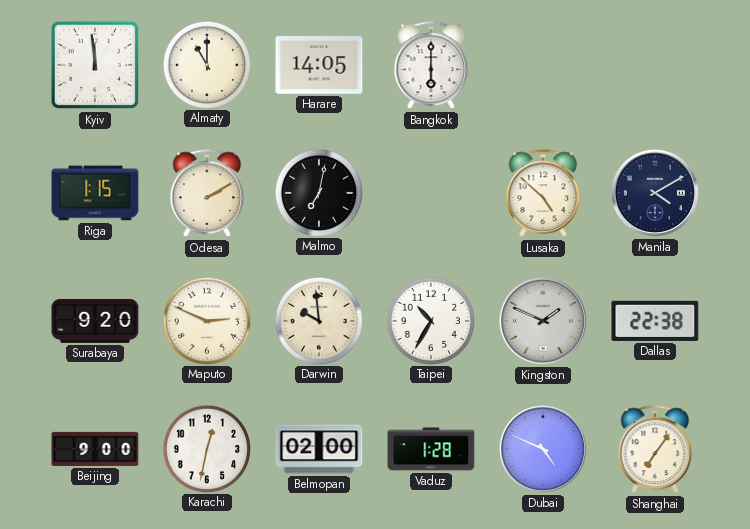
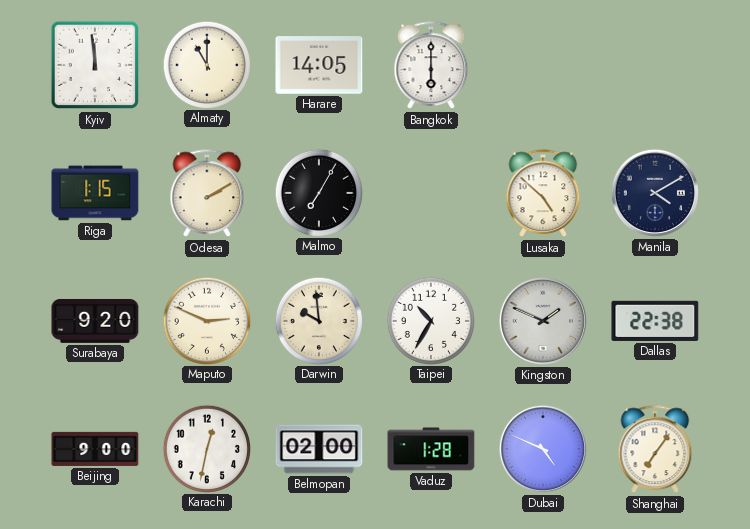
Malmo: 7:02 -> 7:05
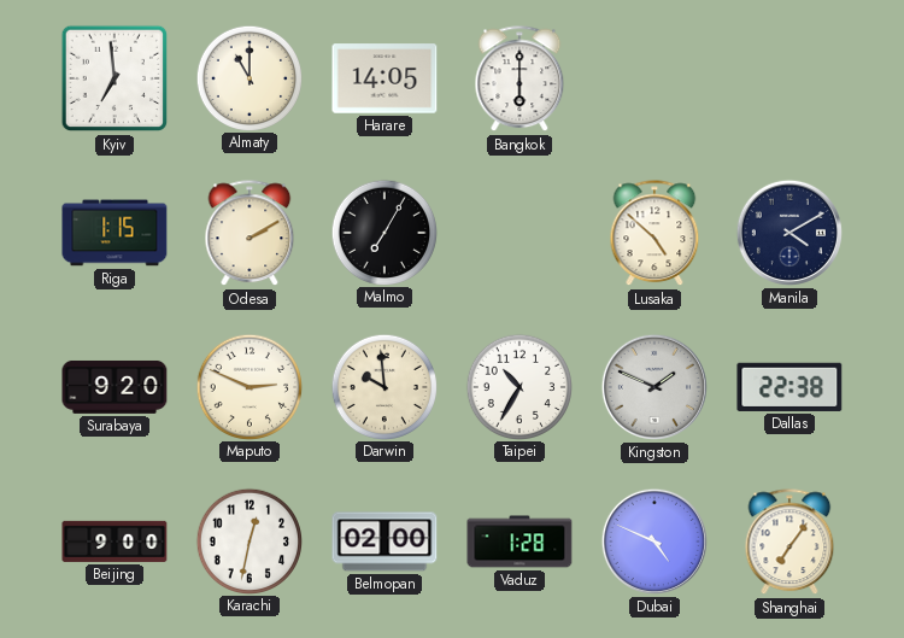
Kyiv: 11:59 -> 6:59
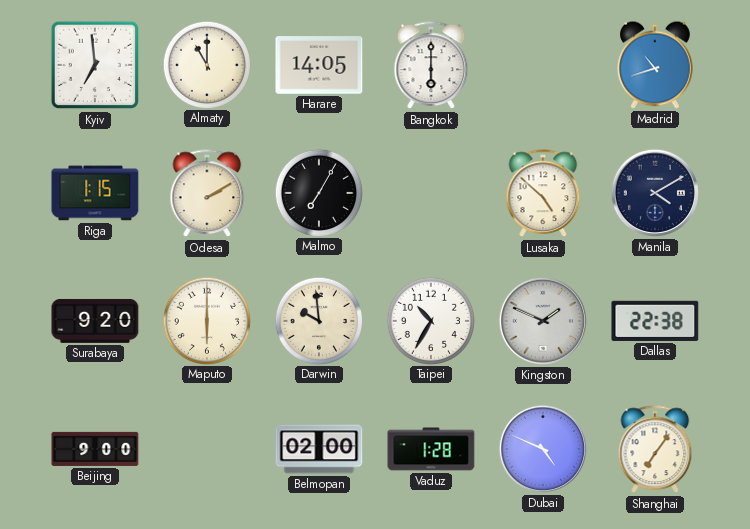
Madrid: none -> 10:42
Maputo: 2:49 -> 6:00
Karachi: 12:32 -> none
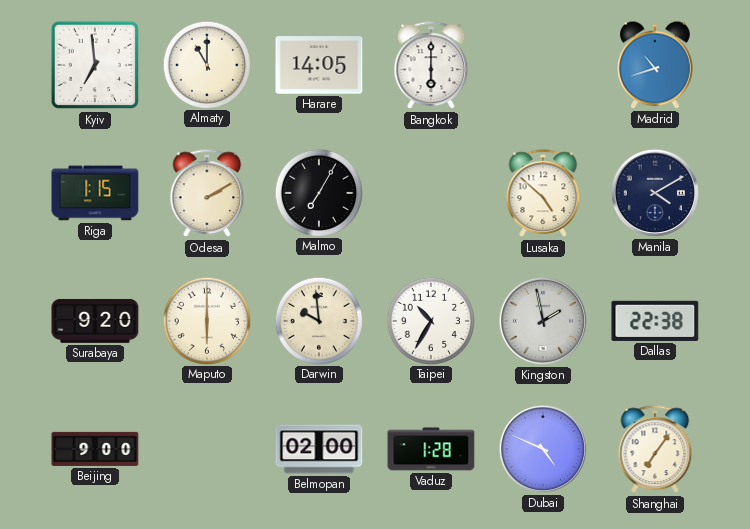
Kingston: 1:49 -> 1:58
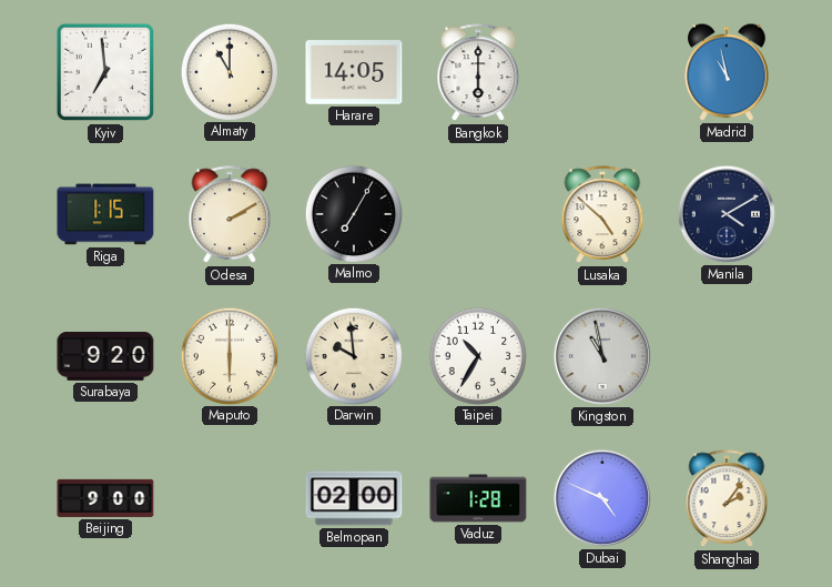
Madrid: 10:42 -> 10:58
Kingston: 1:58 -> 10:58
Dallas: 22:38 -> none
Shanghai: 7:06 -> 2:06
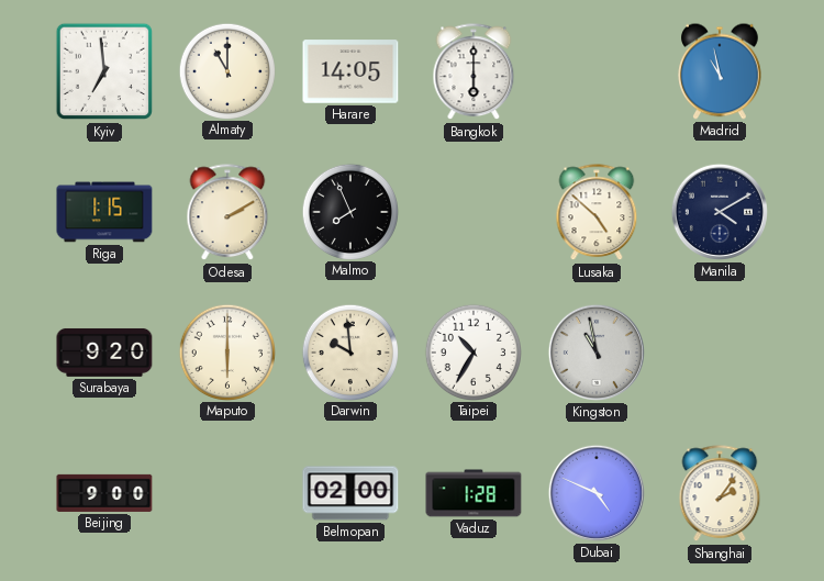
Malmo: 7:05 -> 7:56
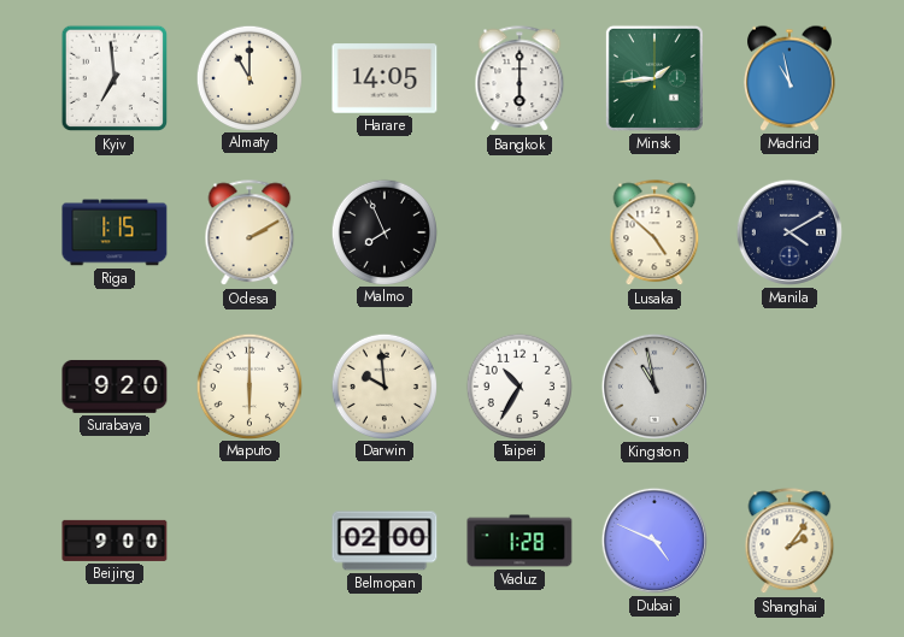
Minsk: none -> 1:44
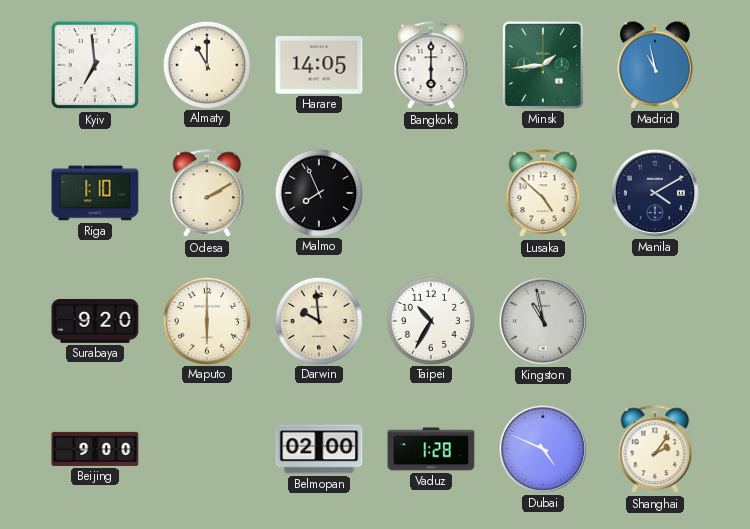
Riga: 1:15 -> 1:10
